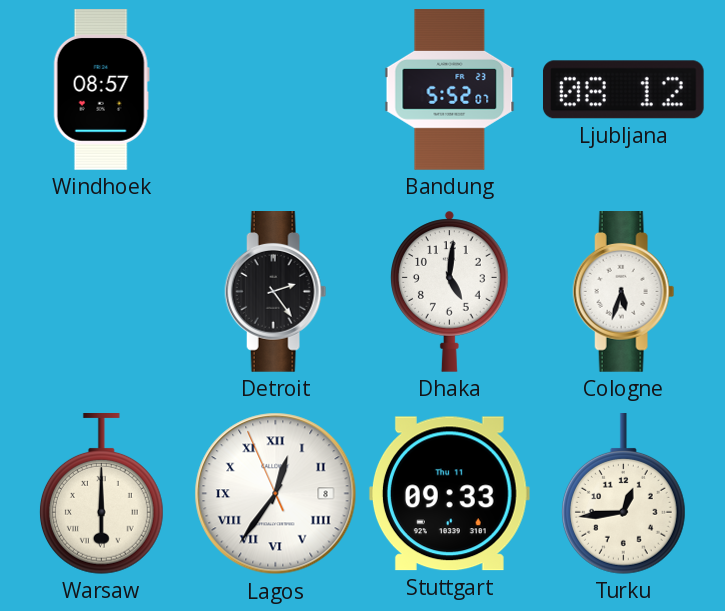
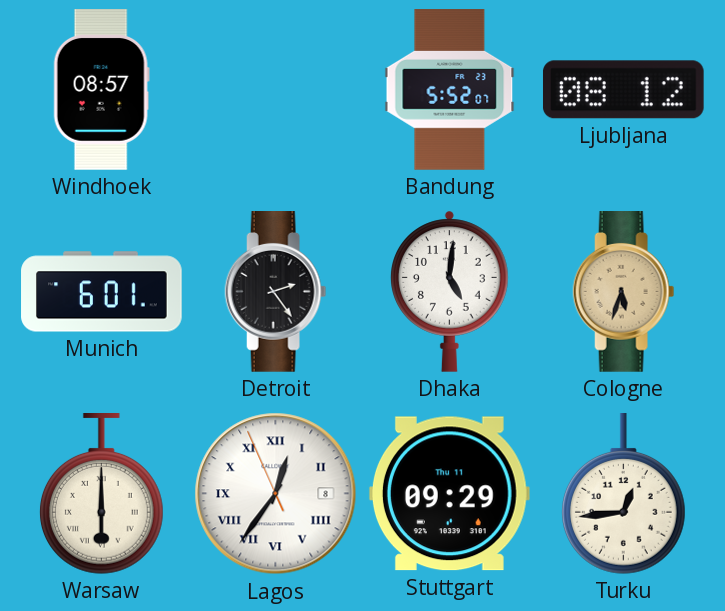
Munich: none -> 6:01
Cologne dial: white -> champagne
Stuttgart: 09:33 -> 09:29
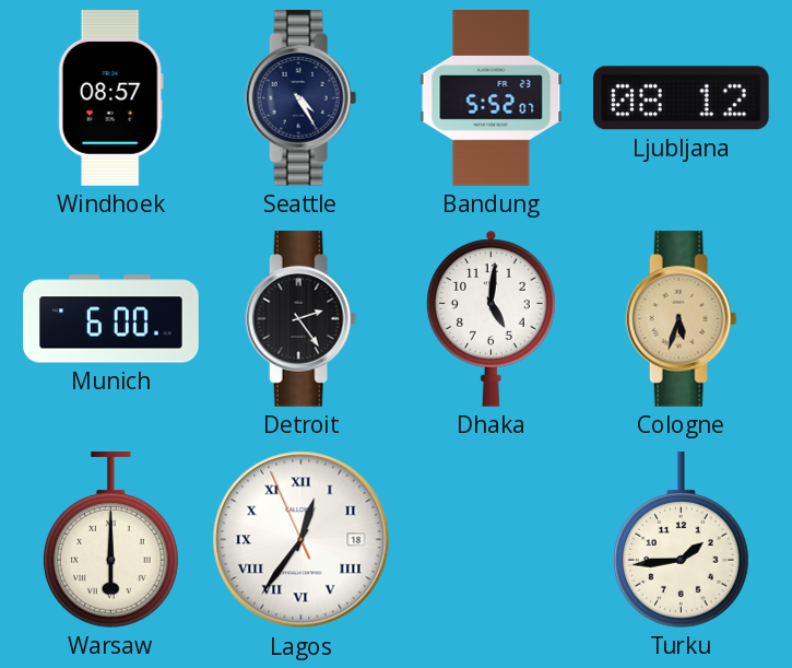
Seattle: none -> 4:25
Munich: 6:01 -> 6:00
Lagos date: 8 -> 18
Stuttgart: 09:29 -> none
Turku: 12:44 -> 1:44
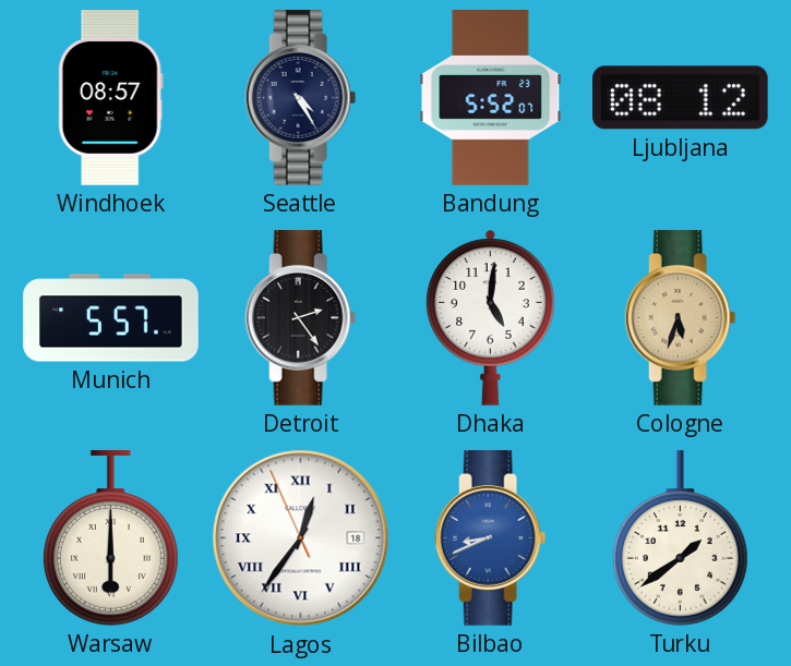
Munich: 6:00 -> 5:57
Bilbao: none -> 8:41
Turku: 1:44 -> 1:39
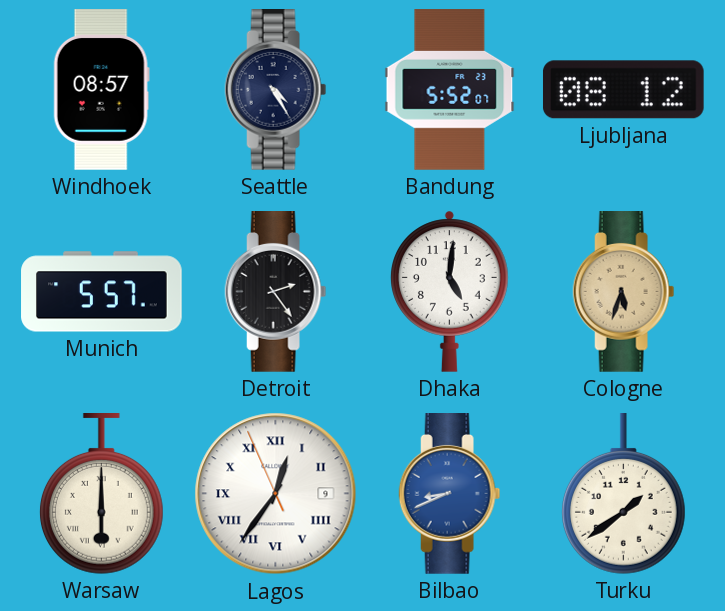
Lagos date: 18 -> 9
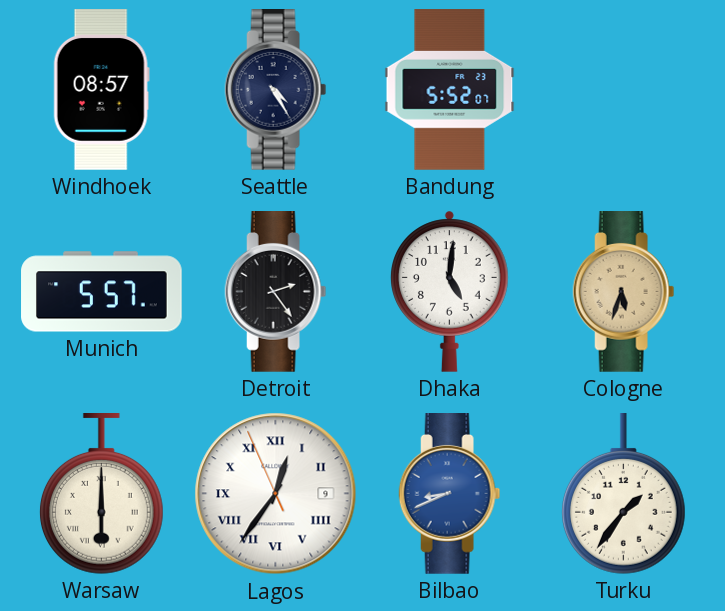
Ljubljana: 08:12 -> none
Turku: 1:39 -> 1:36
